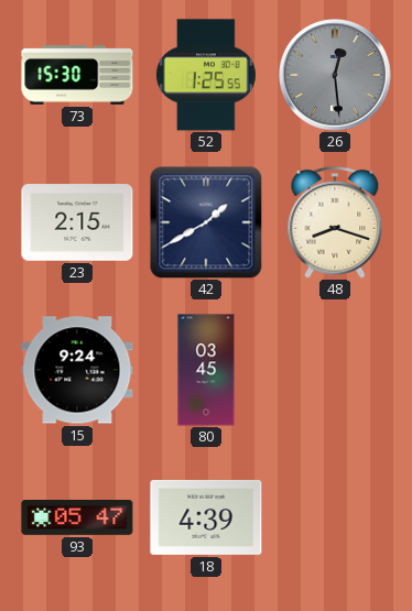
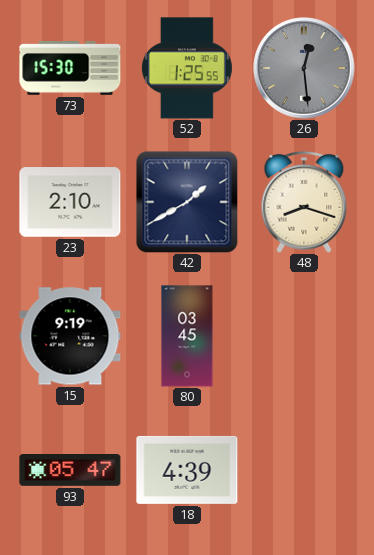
23: 2:15 -> 2:10
15: 9:24 -> 9:19
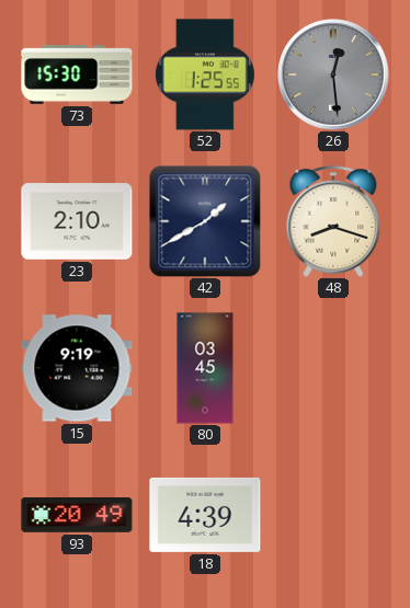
93: 05:47 -> 20:49
